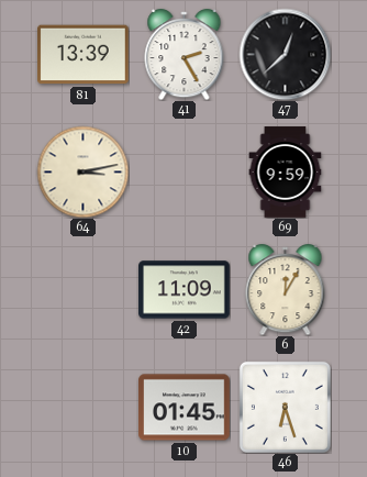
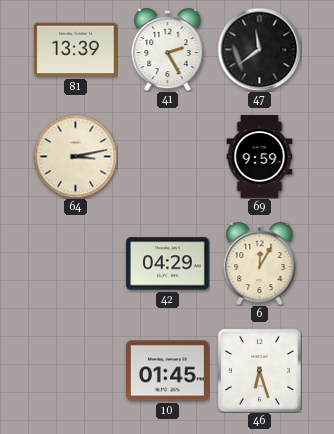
47: 12:38 -> 11:39
42: 11:09 -> 04:29
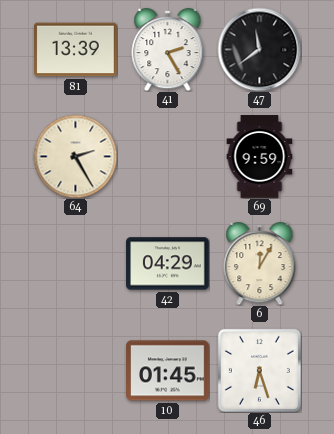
64: 3:13 -> 2:25
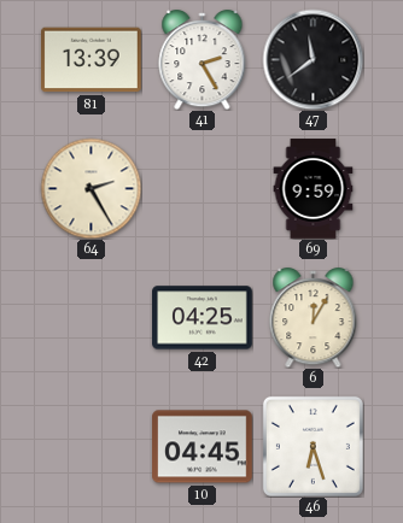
42: 04:29 -> 04:25
10: 01:45 -> 04:45
